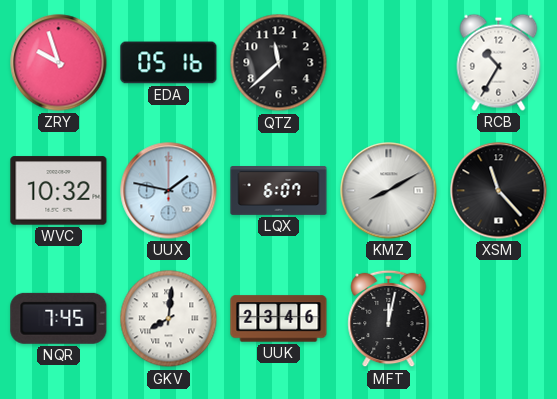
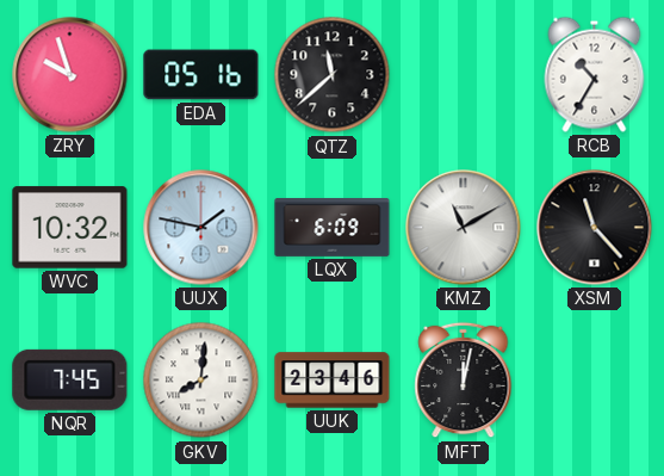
LQX: 6:07 -> 6:09
KMZ: 8:10 -> 11:10
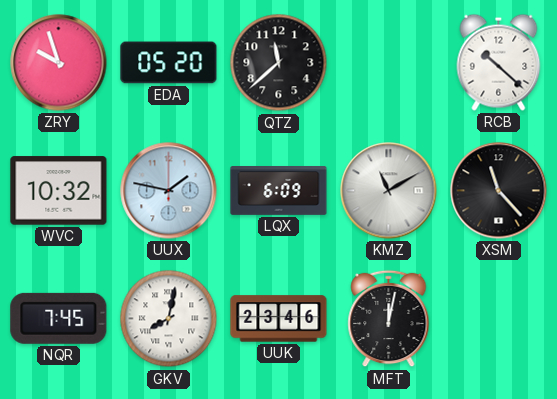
EDA: 05:16 -> 05:20
RCB: 10:35 -> 10:22
GKV: 8:01 -> 8:02
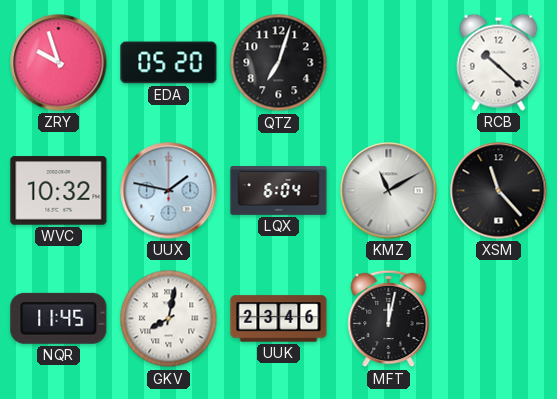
QTZ: 11:38 -> 7:03
LQX: 6:09 -> 6:04
NQR: 7:45 -> 11:45
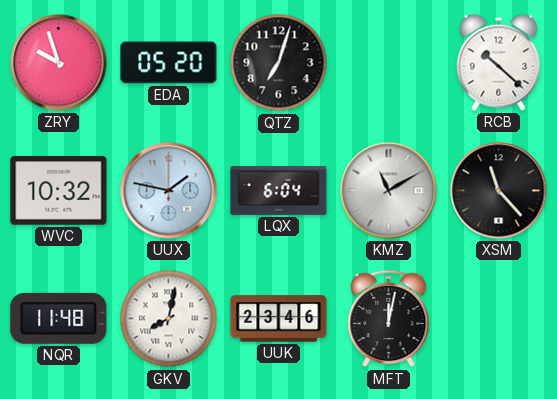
NQR: 11:45 -> 11:48
